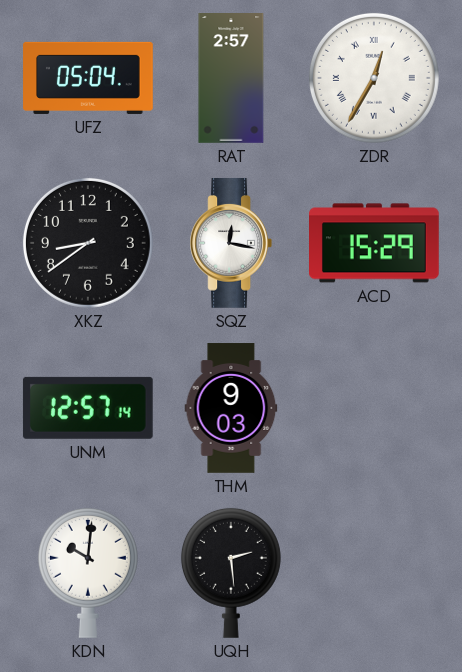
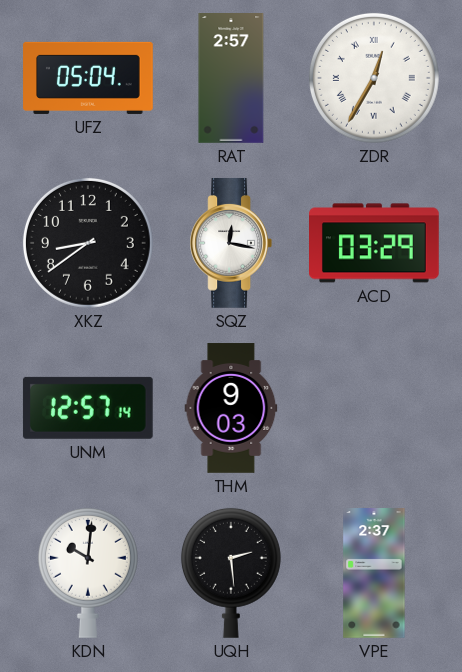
ACD: 15:29 -> 03:29
VPE: none -> 2:37
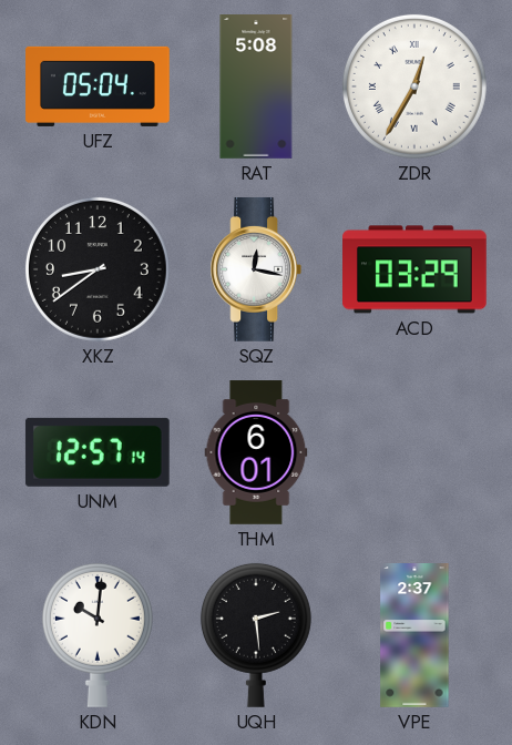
RAT: 2:57 -> 5:08
THM: 9:03 -> 6:01
